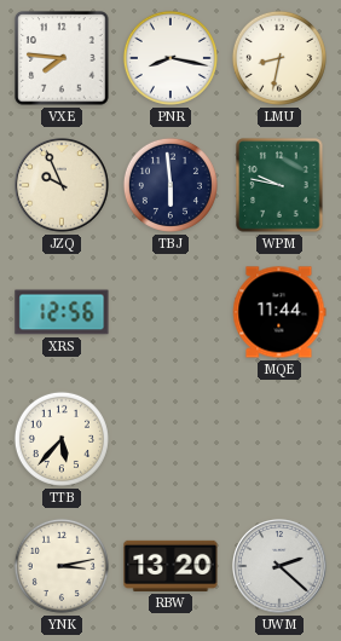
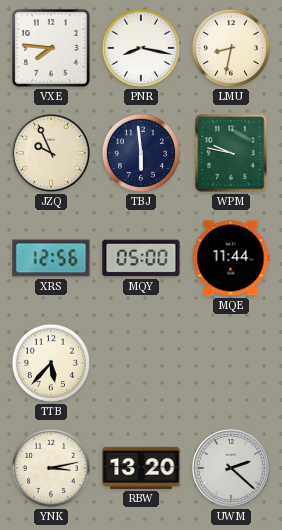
MQY: none -> 05:00
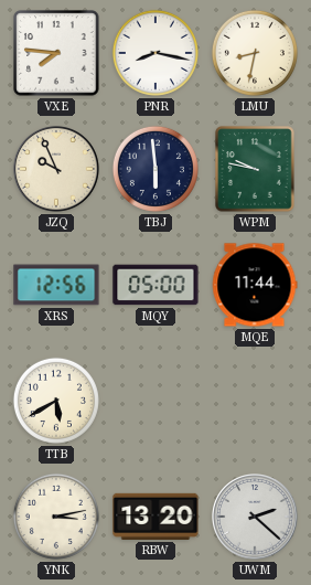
TTB: 5:37 -> 5:40
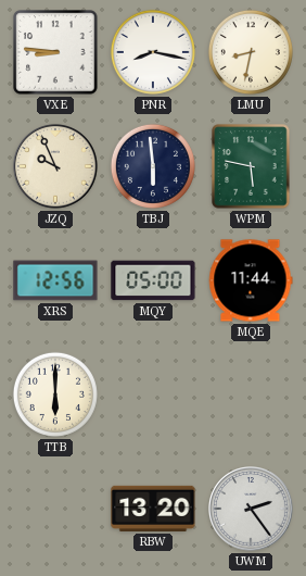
VXE: 7:46 -> 8:46
WPM: 9:47 -> 5:47
TTB: 5:40 -> 6:00
YNK: 3:13 -> none
UWM: 2:22 -> 2:24
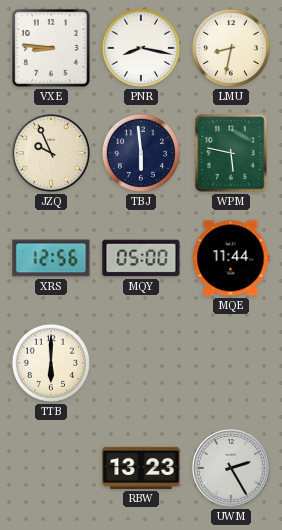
RBW: 13:20 -> 13:23
UWM: 2:24 -> 2:25
